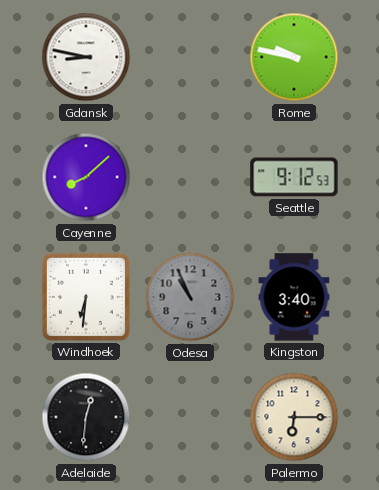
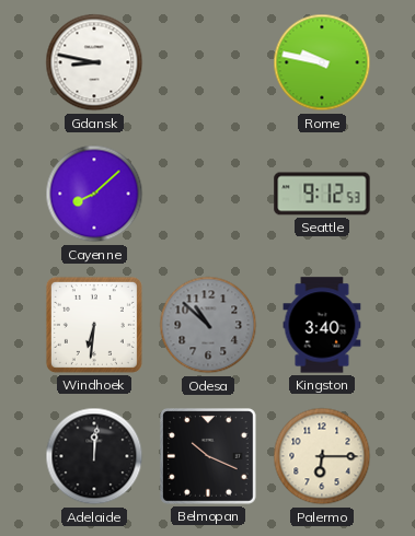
Odesa: 10:56 -> 10:52
Adelaide: 12:31 -> 12:01
Belmopan: none -> 10:19
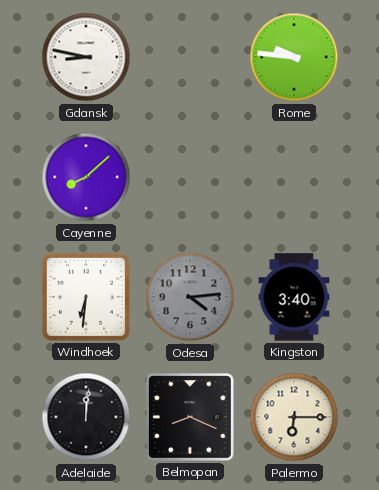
Rome: 9:47 -> 9:46
Seattle: 9:12 -> none
Odesa: 10:52 -> 4:14
Belmopan: 10:19 -> 8:19
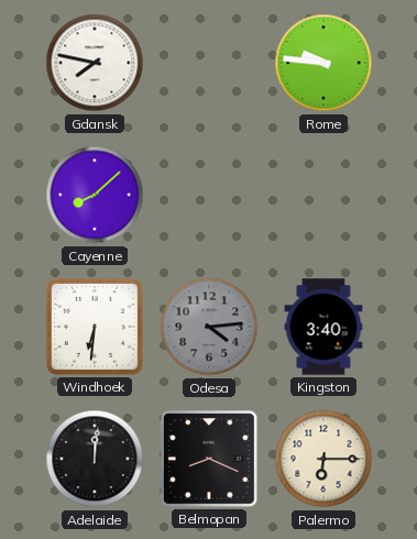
Gdansk: 8:47 -> 7:47
